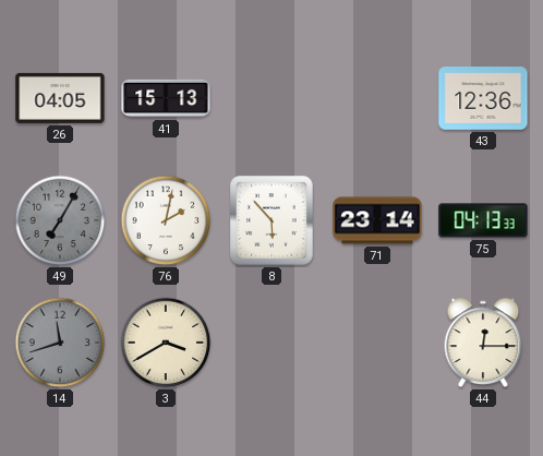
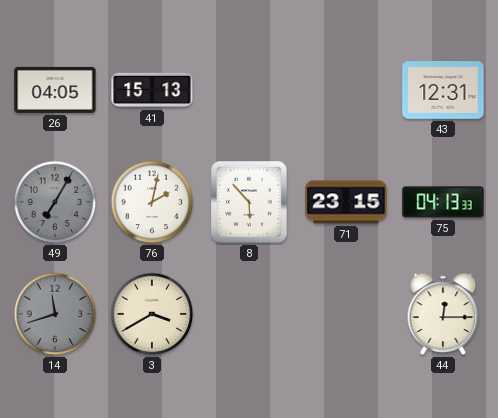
43: 12:36 -> 12:31
71: 23:14 -> 23:15
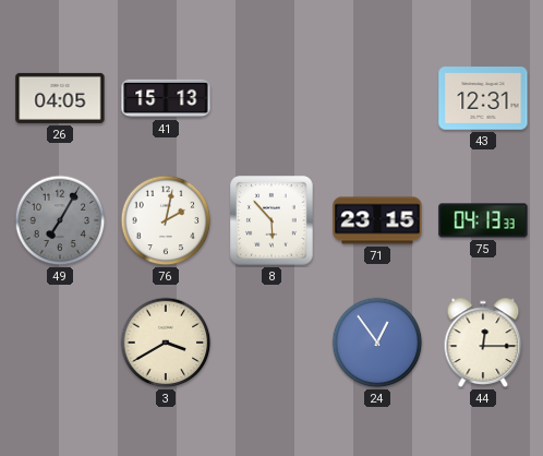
14: 11:42 -> none
24: none -> 12:54
